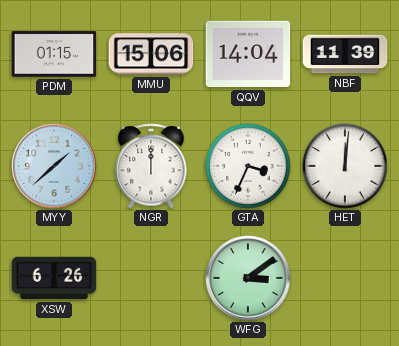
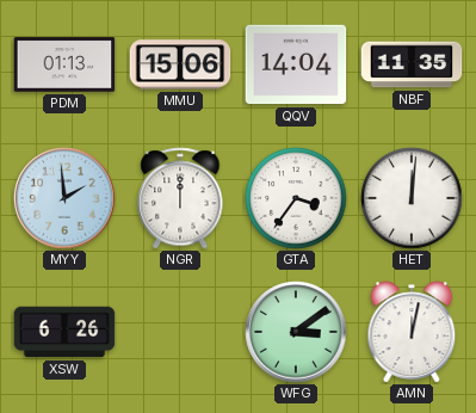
PDM: 01:15 -> 01:13
NBF: 11:39 -> 11:35
MYY: 1:38 -> 1:59
GTA: 3:34 -> 3:36
AMN: none -> 12:02
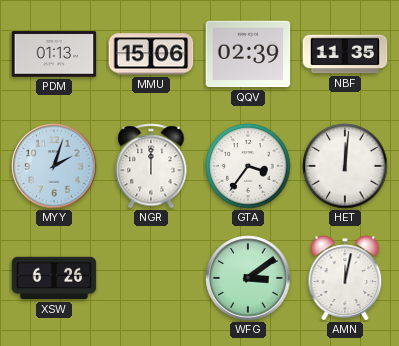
QQV: 14:04 -> 02:39
MYY: 1:59 -> 2:03
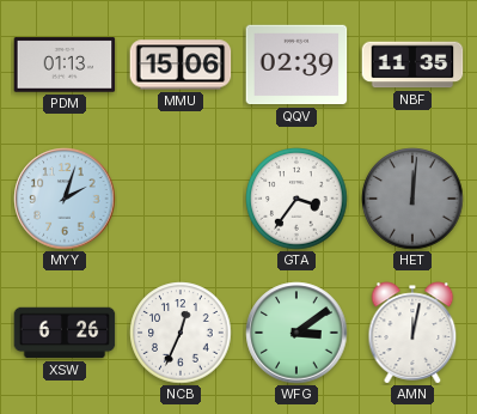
NGR: 12:00 -> none
HET dial: white -> grey
NCB: none -> 12:34
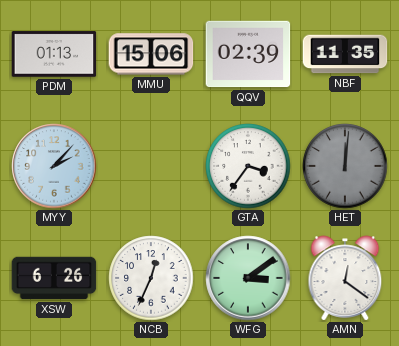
MYY: 2:03 -> 2:07
AMN: 12:02 -> 12:21
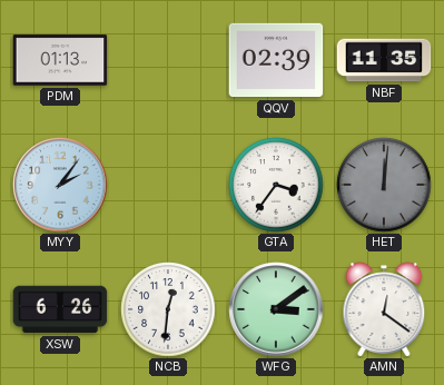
MMU: 15:06 -> none
MYY: 2:07 -> 2:06
NCB: 12:34 -> 12:31
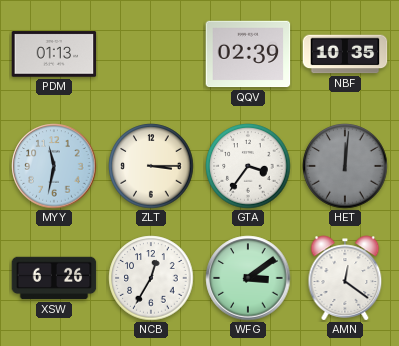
NBF: 11:35 -> 10:35
MYY: 2:06 -> 11:32
ZLT: none -> 3:15
NCB: 12:31 -> 12:35
